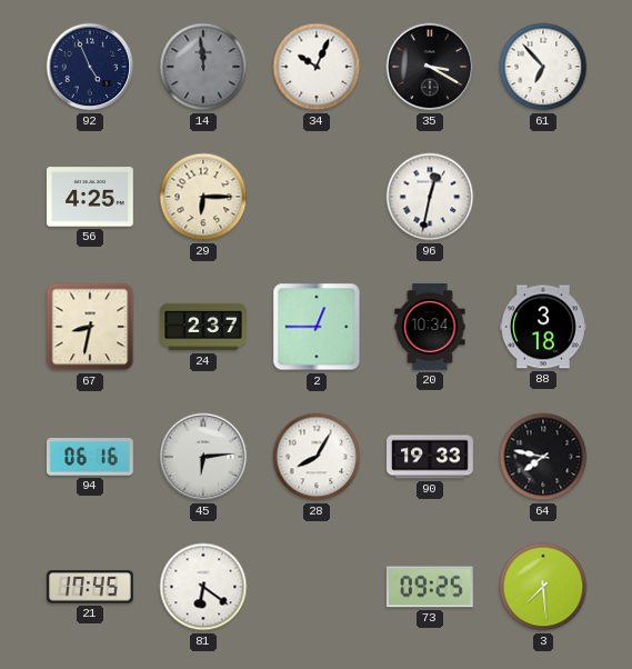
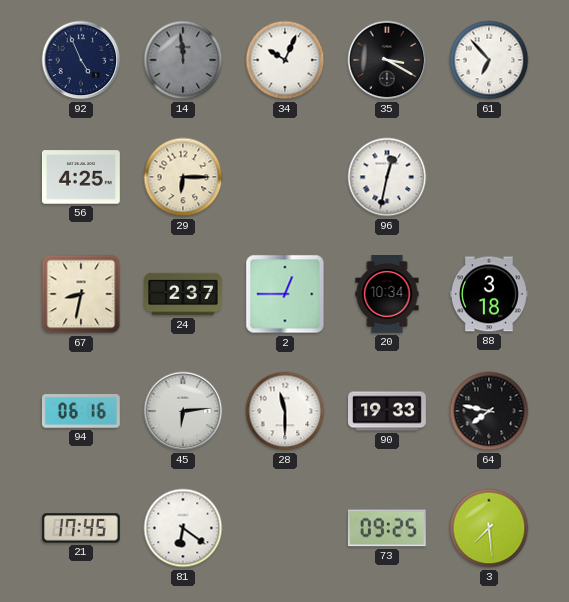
28: 8:05 -> 11:30
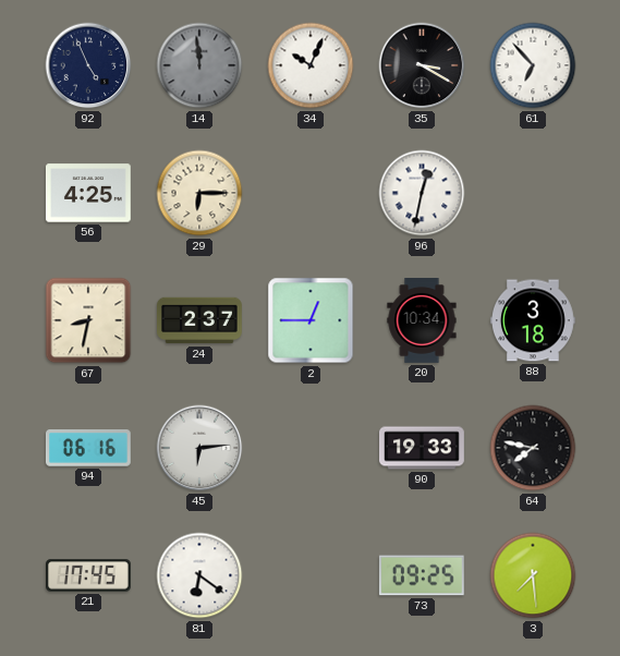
28: 11:30 -> none
